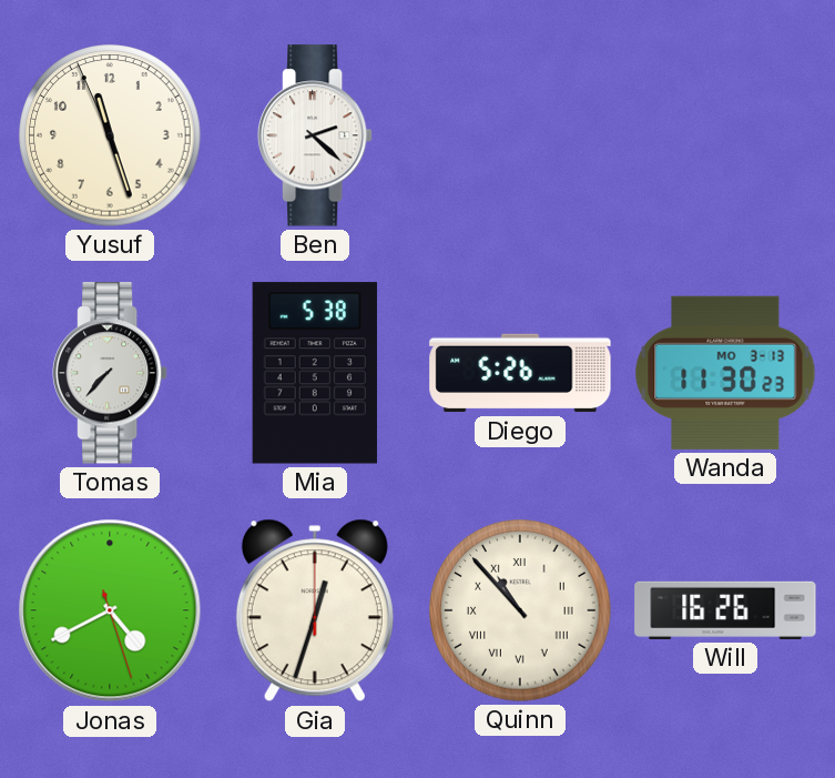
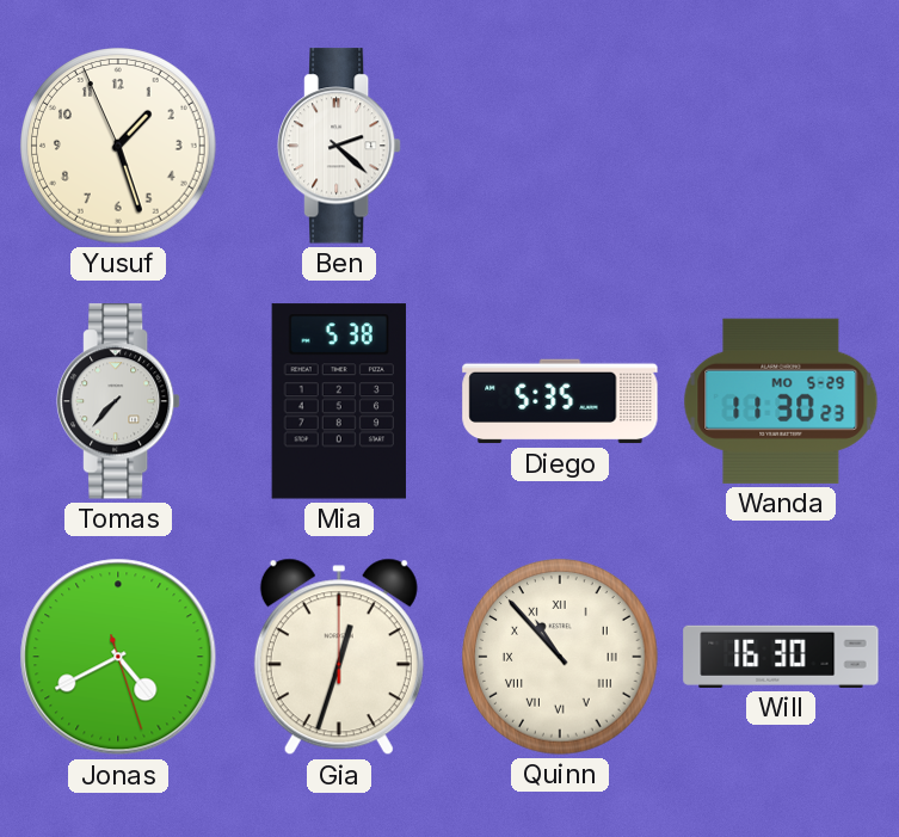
Yusuf: 11:26 -> 1:26
Diego: 5:26 -> 5:35
Wanda date: MO 3-13 -> MO 5-29
Will: 16:26 -> 16:30
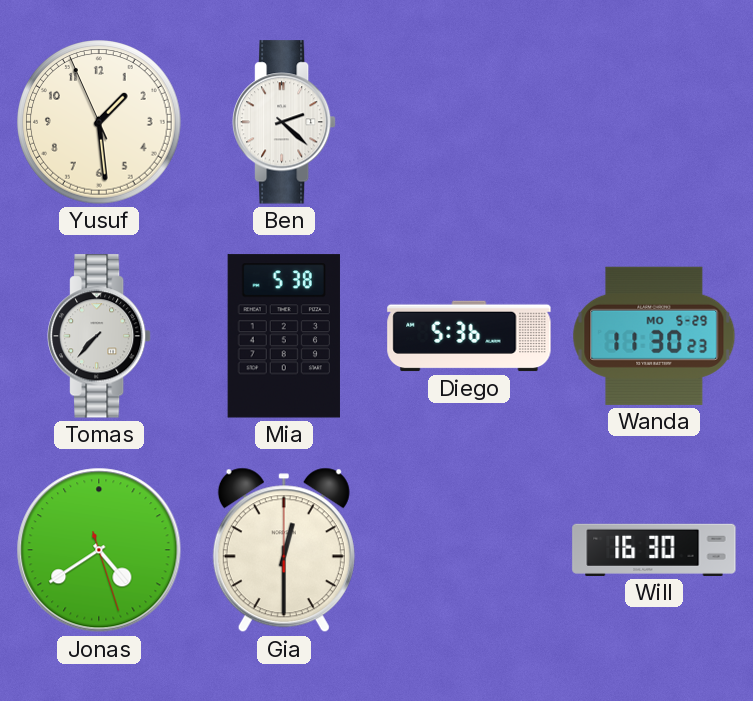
Yusuf: 1:26 -> 1:28
Diego: 5:35 -> 5:36
Jonas: 4:40 -> 4:39
Gia: 12:33 -> 12:30
Quinn: 10:53 -> none
